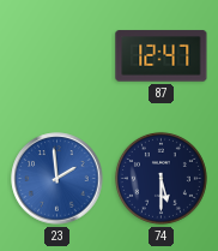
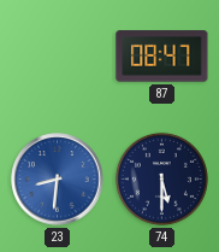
87: 12:47 -> 08:47
23: 1:59 -> 8:31
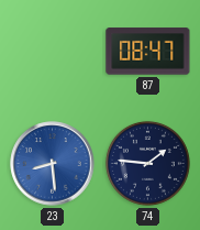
23: 8:31 -> 8:29
74: 5:30 -> 1:46
